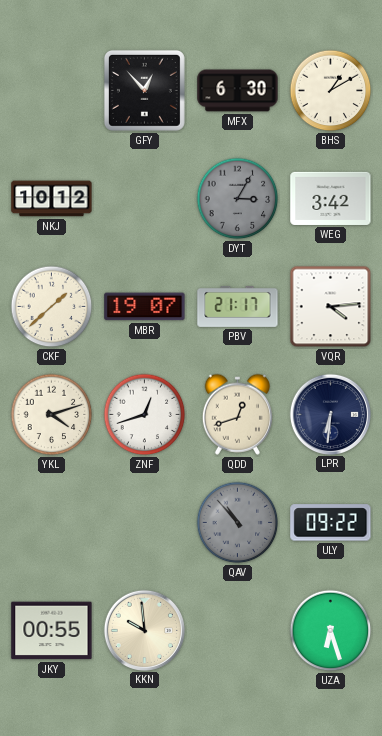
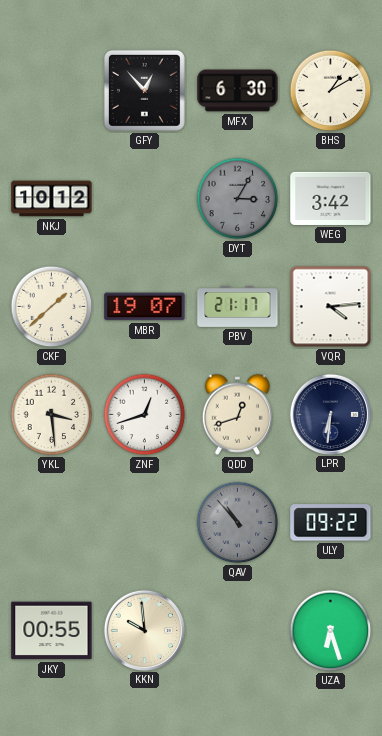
YKL: 4:12 -> 3:29
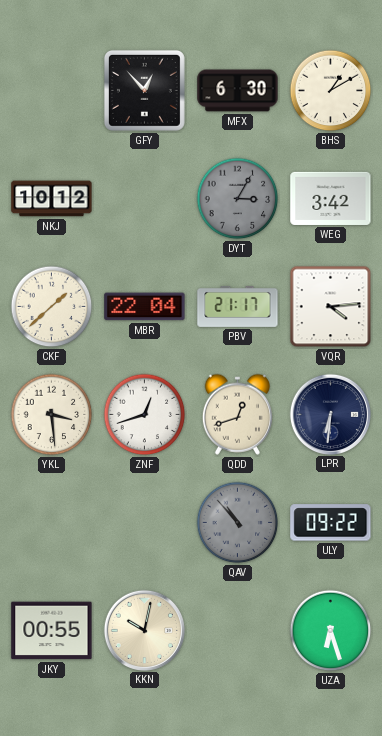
MBR: 19:07 -> 22:04
KKN: 9:59 -> 10:02
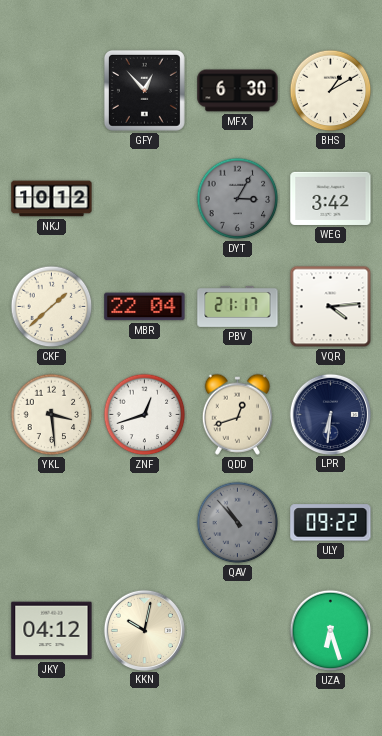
JKY: 00:55 -> 04:12
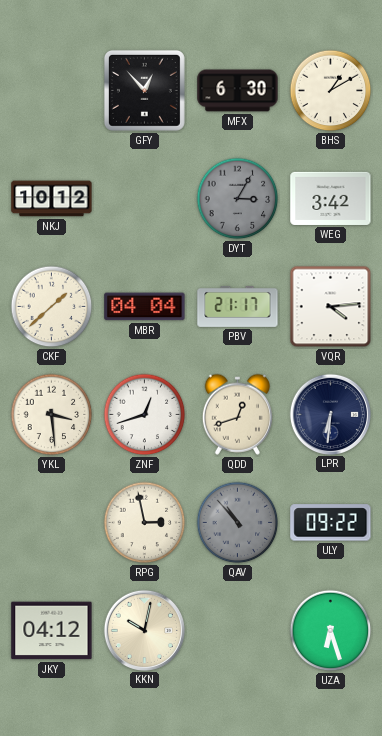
MBR: 22:04 -> 04:04
RPG: none -> 2:58
